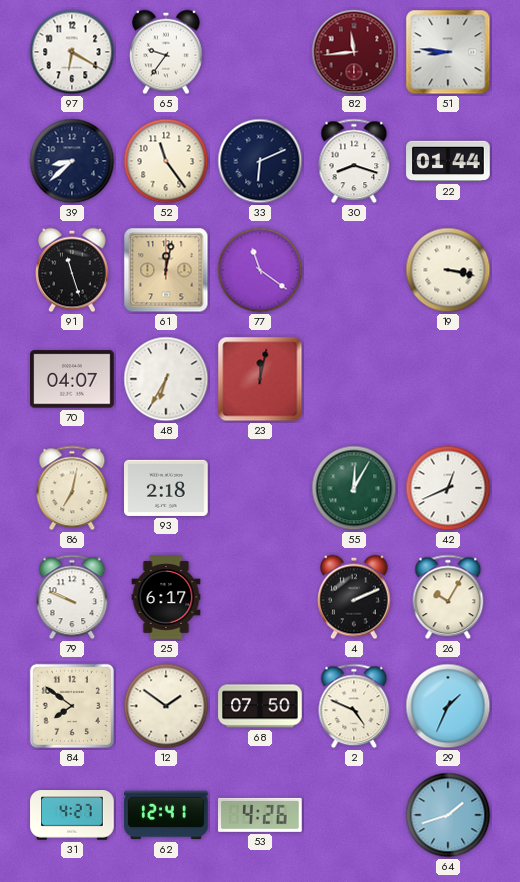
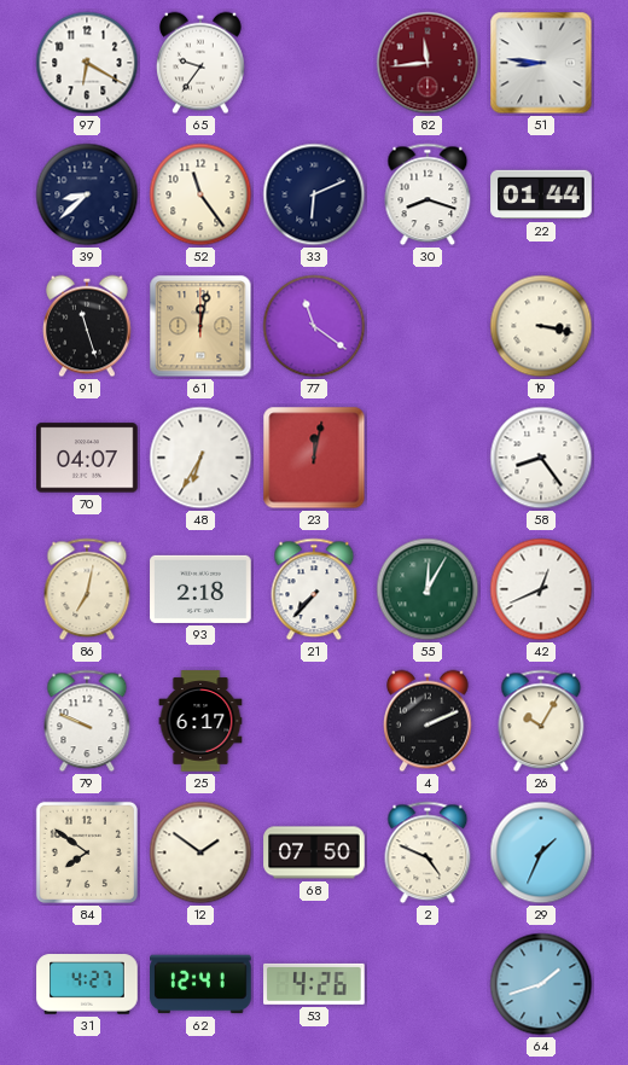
58: none -> 8:24
21: none -> 7:37
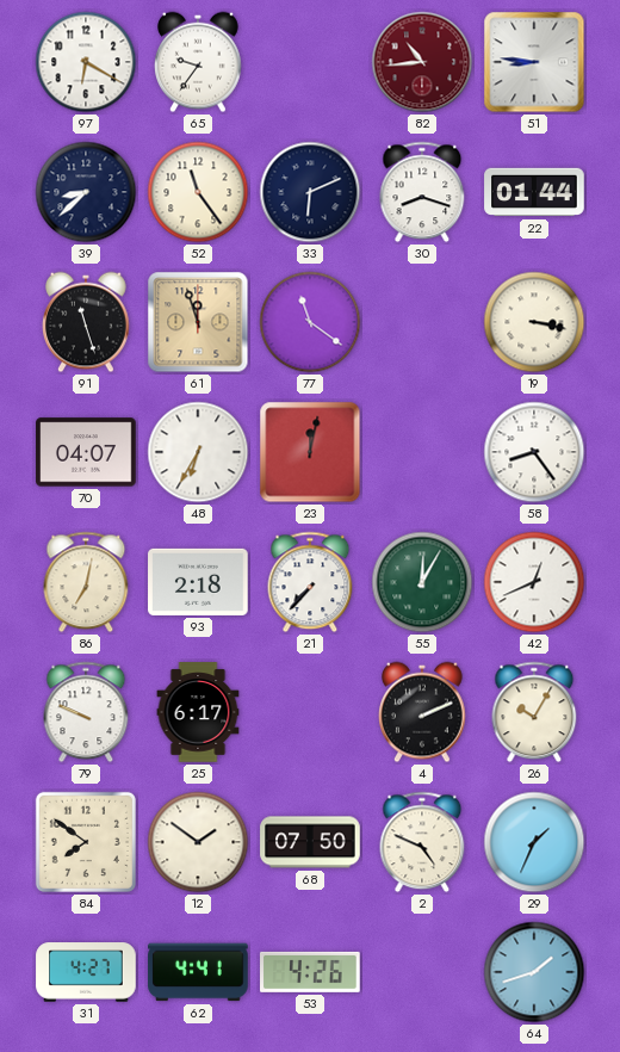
82: 11:44 -> 10:44
61: 12:02 -> 11:57
62: 12:41 -> 4:41
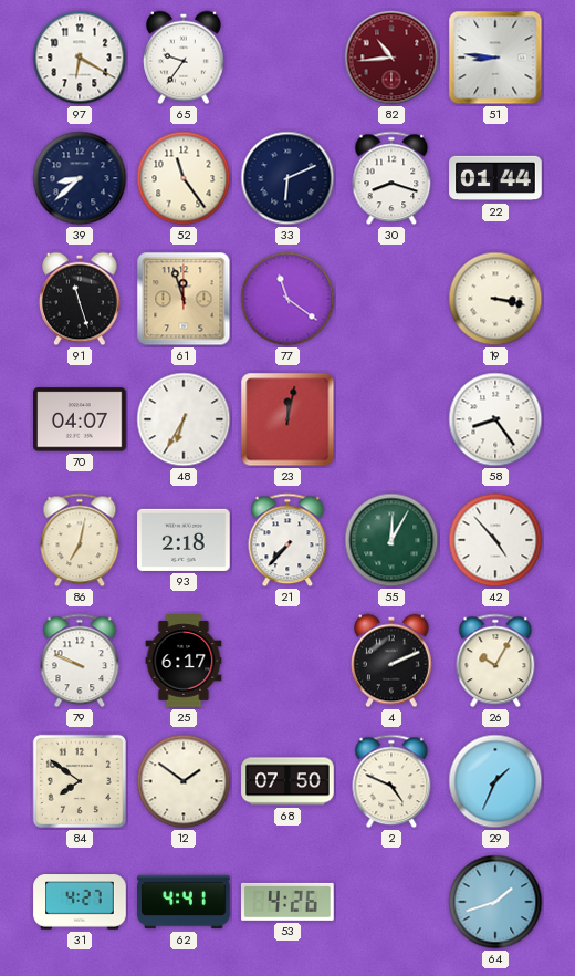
42: 12:41 -> 4:53
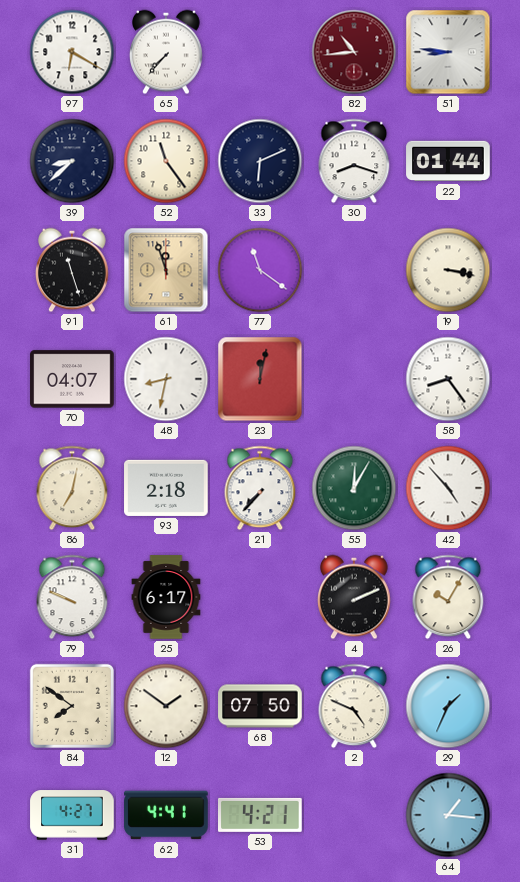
65: 9:36 -> 7:37
48: 6:35 -> 8:32
53: 4:26 -> 4:21
64: 1:42 -> 1:16
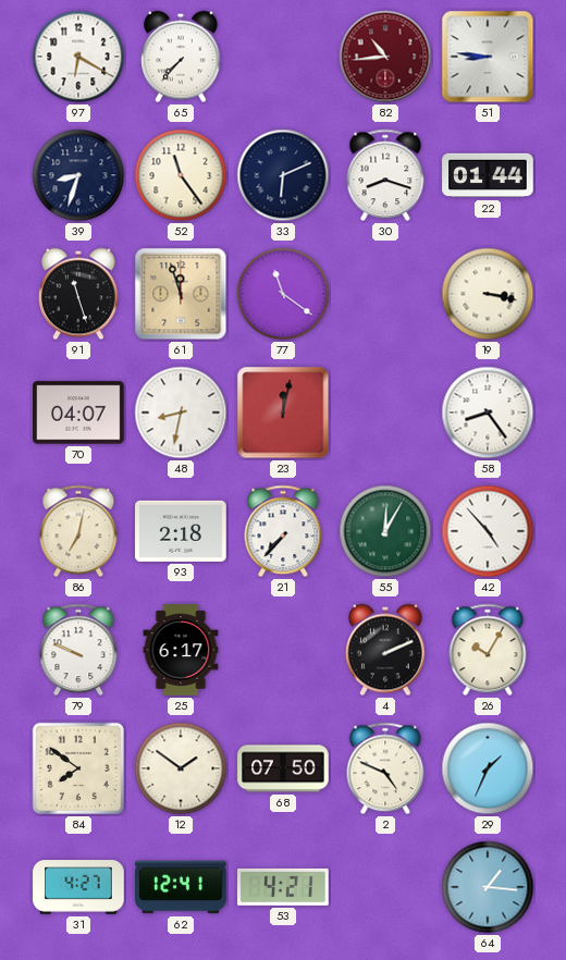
39: 8:38 -> 8:33
62: 4:41 -> 12:41
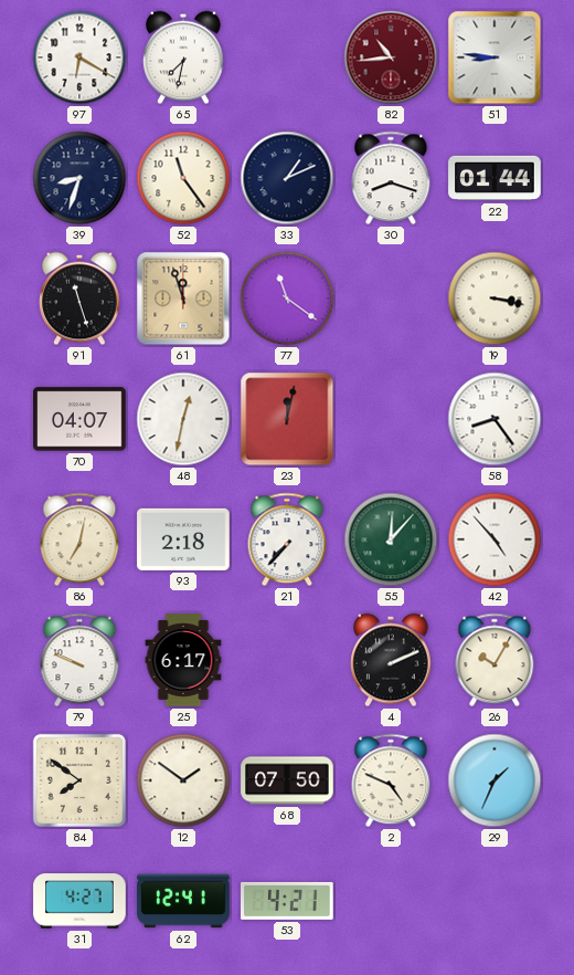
65: 7:37 -> 7:32
33: 6:11 -> 1:11
48: 8:32 -> 12:32
55: 12:05 -> 12:07
64: 1:16 -> none
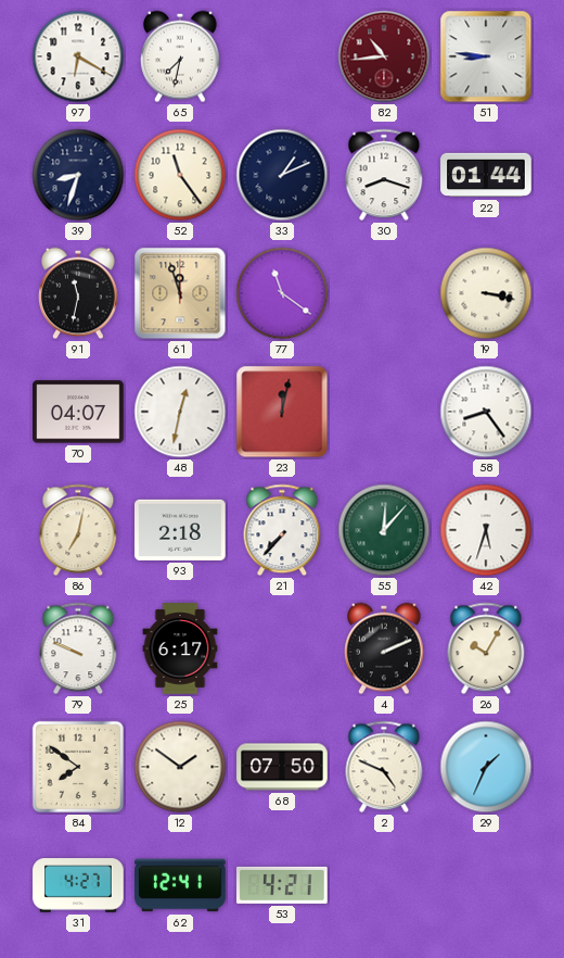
91: 11:27 -> 11:32
42: 4:53 -> 5:33
